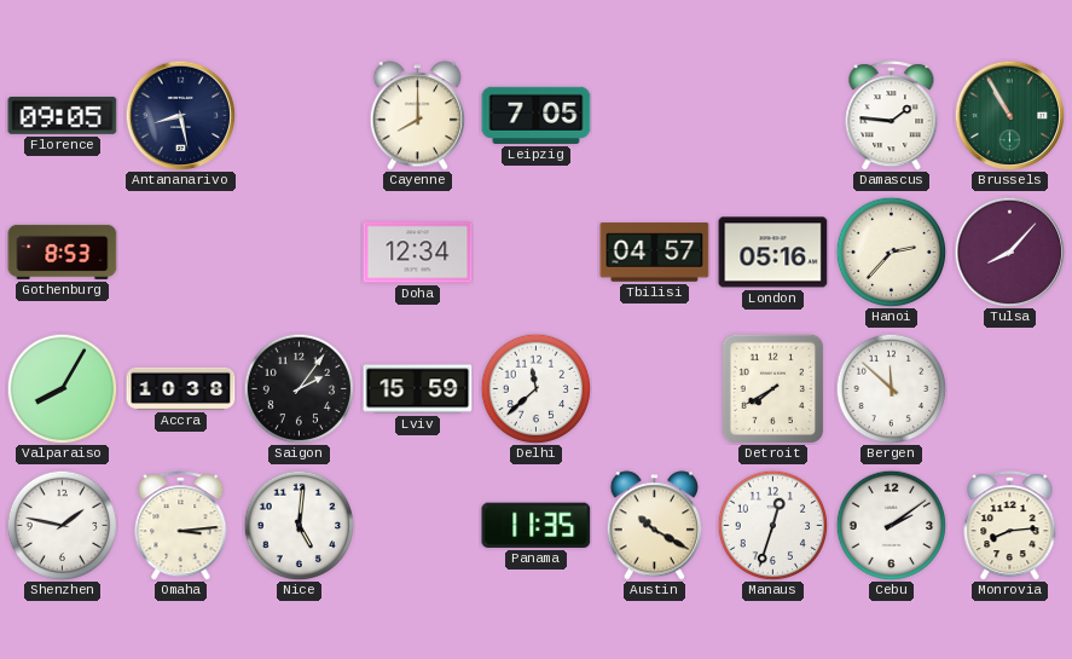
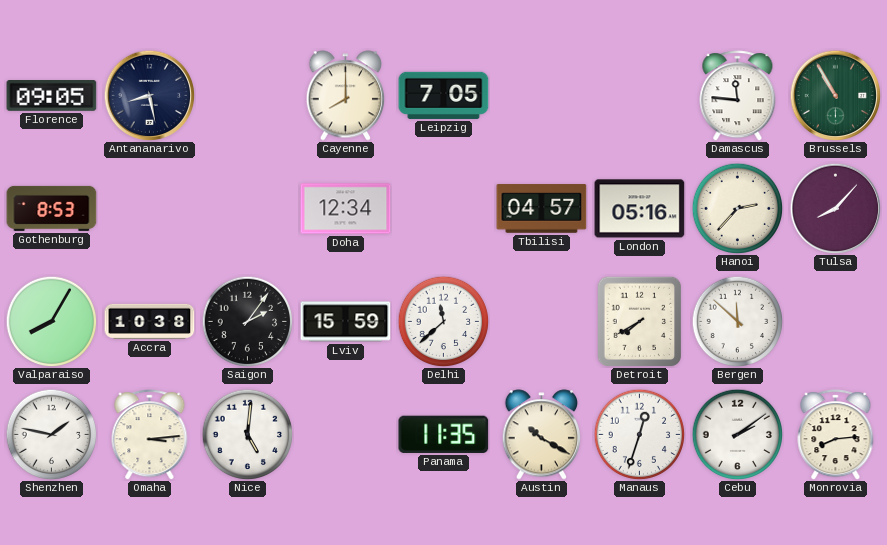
Damascus: 1:46 -> 11:46
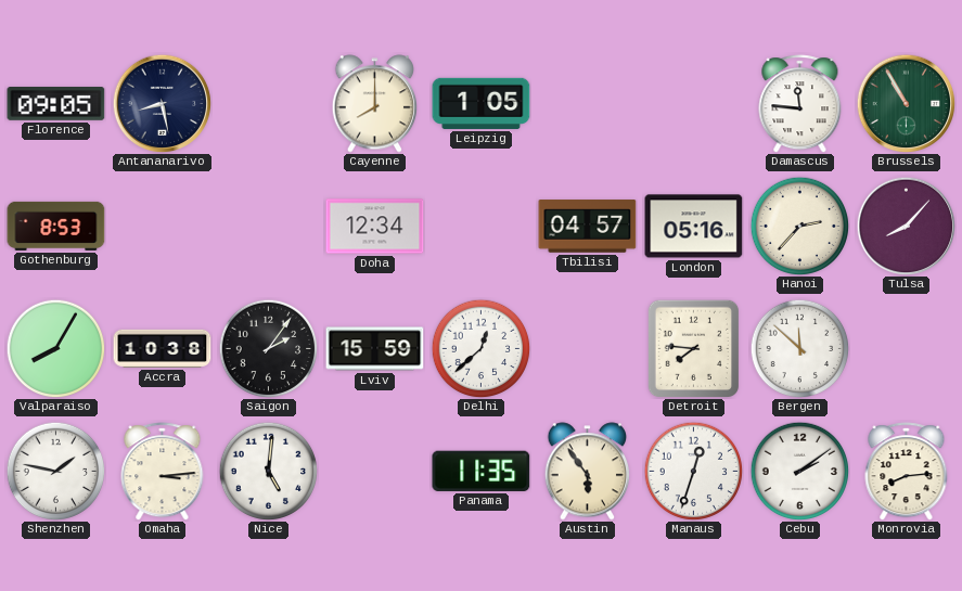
Leipzig: 7:05 -> 1:05
Delhi: 11:38 -> 12:38
Detroit: 7:40 -> 7:46
Austin: 10:20 -> 5:54
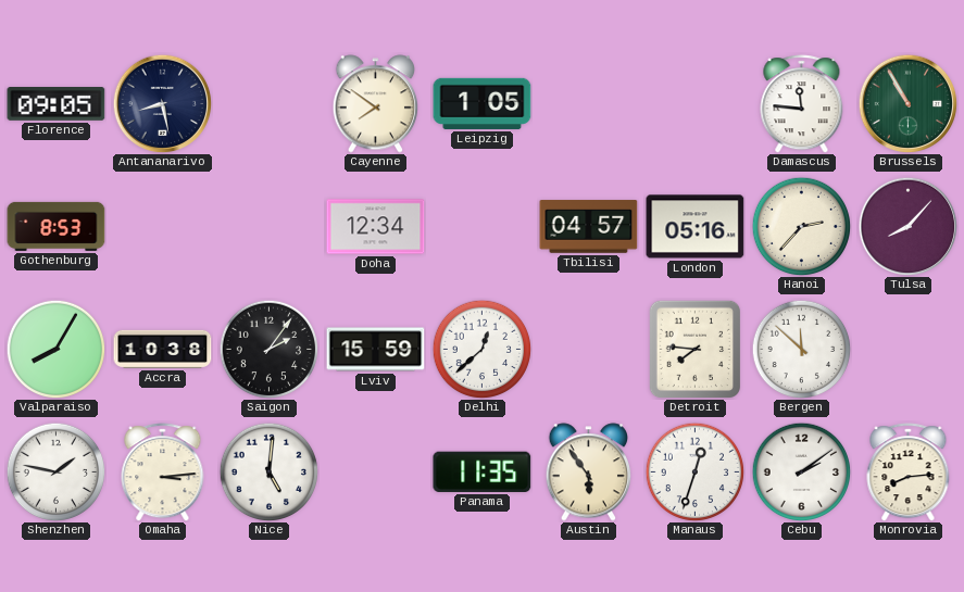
Cayenne: 8:00 -> 7:51
